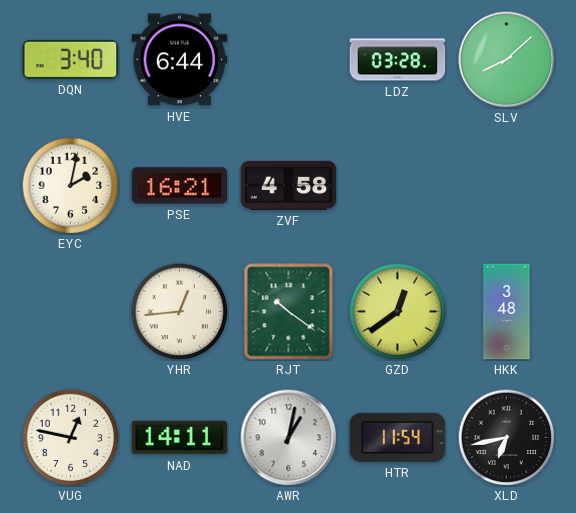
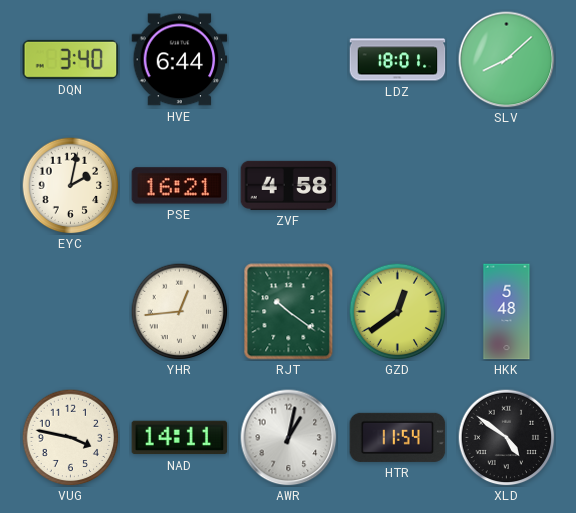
LDZ: 03:28 -> 18:01
HKK: 3:48 -> 5:48
VUG: 12:47 -> 3:47
XLD: 6:43 -> 4:51
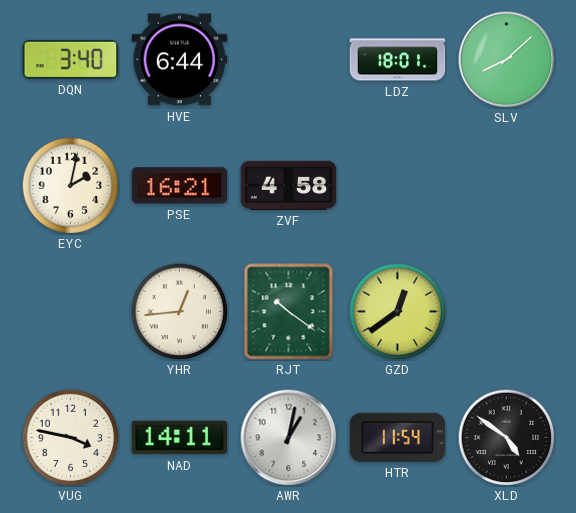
HKK: 5:48 -> none
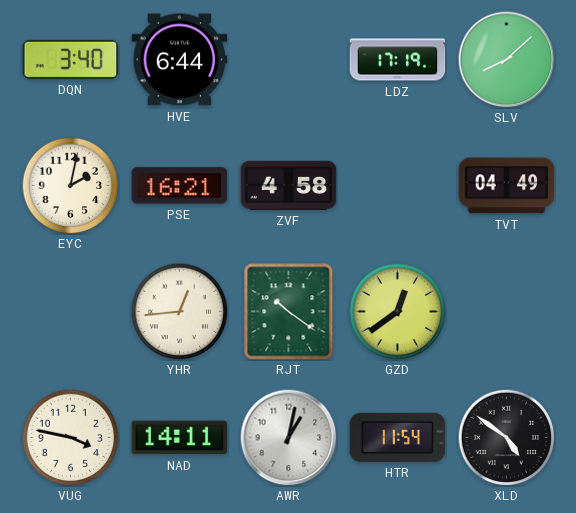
LDZ: 18:01 -> 17:19
TVT: none -> 04:49
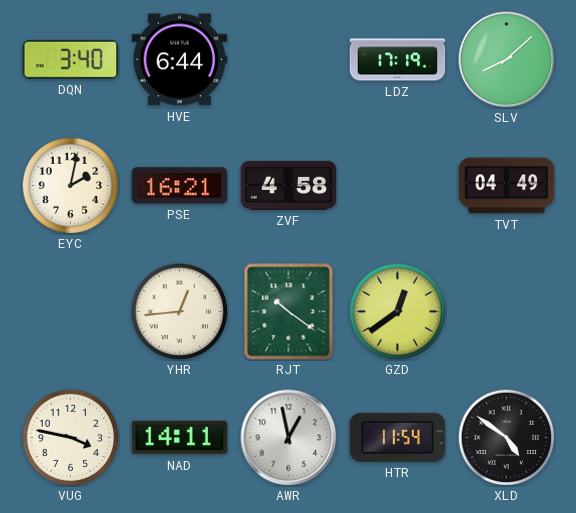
AWR: 1:02 -> 12:58
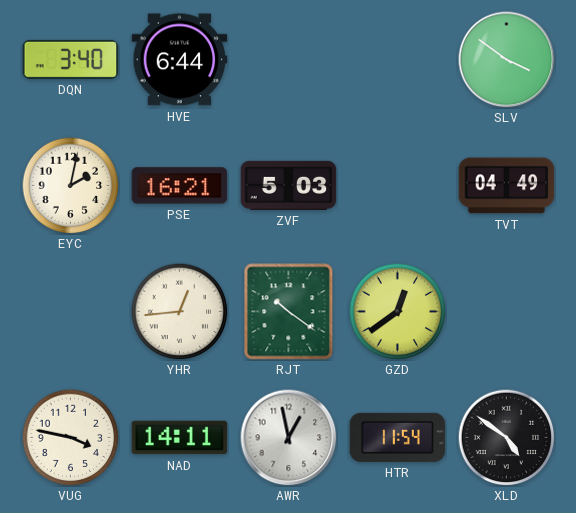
LDZ: 17:19 -> none
SLV: 8:08 -> 3:51
ZVF: 4:58 -> 5:03
